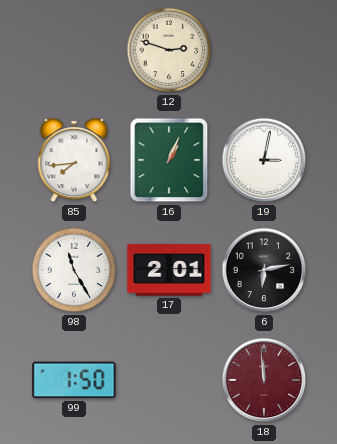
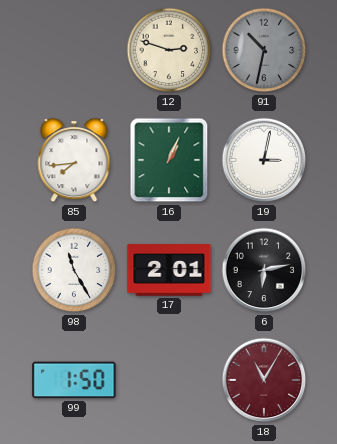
91: none -> 10:32
18: 11:59 -> 11:05
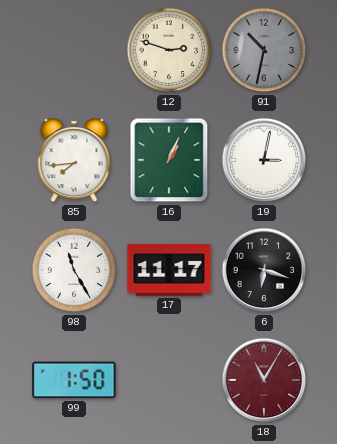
17: 2:01 -> 11:17
6: 6:13 -> 6:18
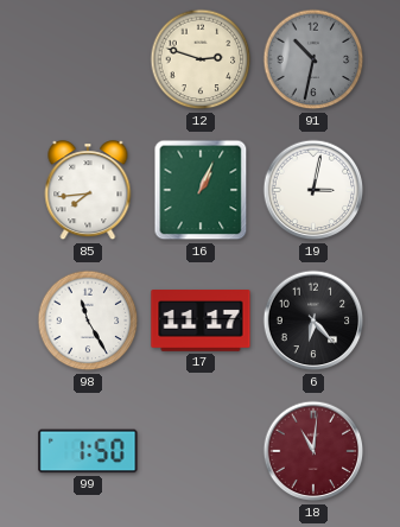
6: 6:18 -> 6:23
18: 11:05 -> 11:01
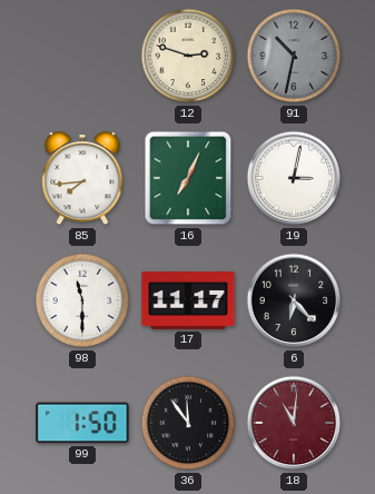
16: 1:04 -> 7:04
98: 11:25 -> 11:30
36: none -> 11:54
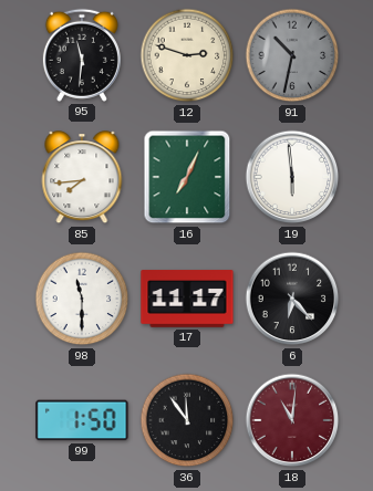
95: none -> 11:31
19: 3:02 -> 5:59
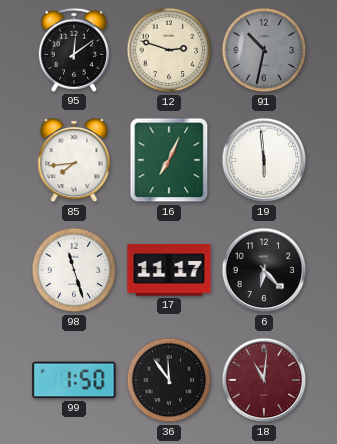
95: 11:31 -> 12:09
98: 11:30 -> 11:27
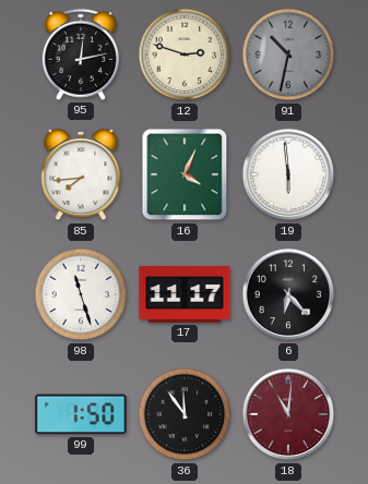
95: 12:09 -> 12:13
16: 7:04 -> 4:04
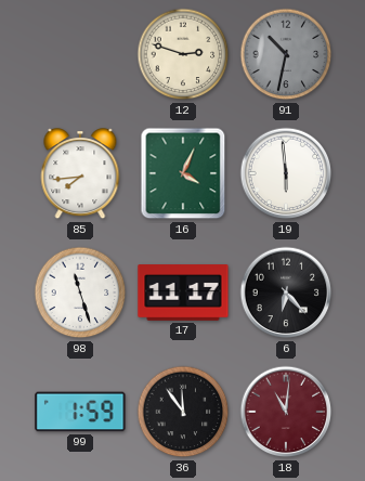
95: 12:13 -> none
99: 1:50 -> 1:59
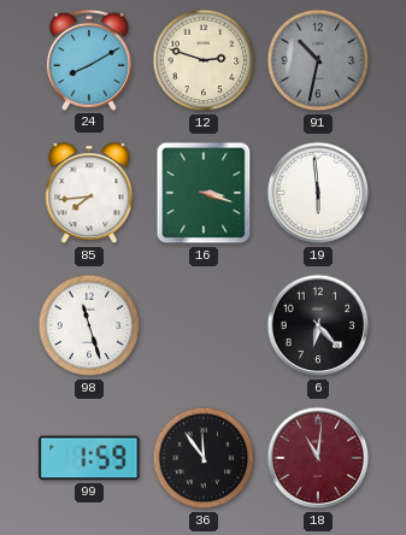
24: none -> 8:10
16: 4:04 -> 3:18
17: 11:17 -> none
